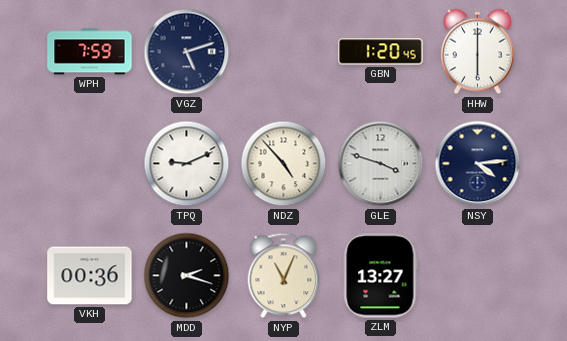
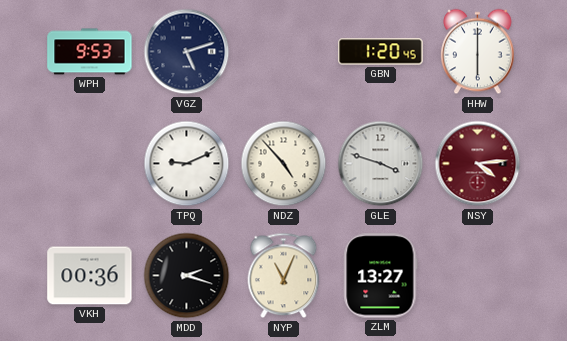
WPH: 7:59 -> 9:53
NSY dial: navy -> burgundy
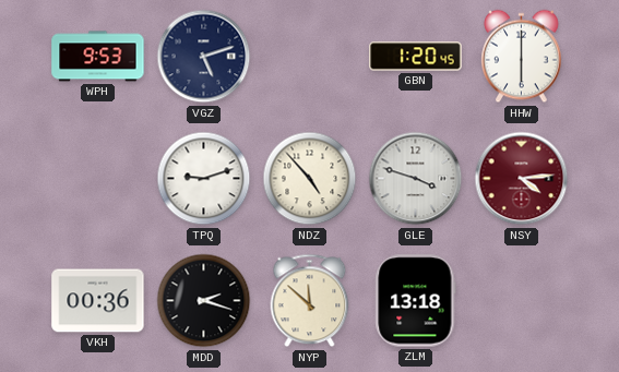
TPQ: 9:11 -> 9:12
NYP: 11:04 -> 11:52
ZLM: 13:27 -> 13:18
